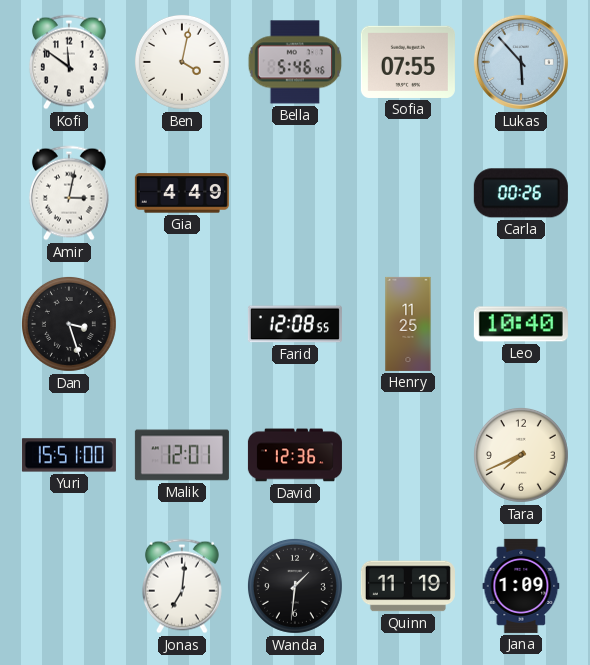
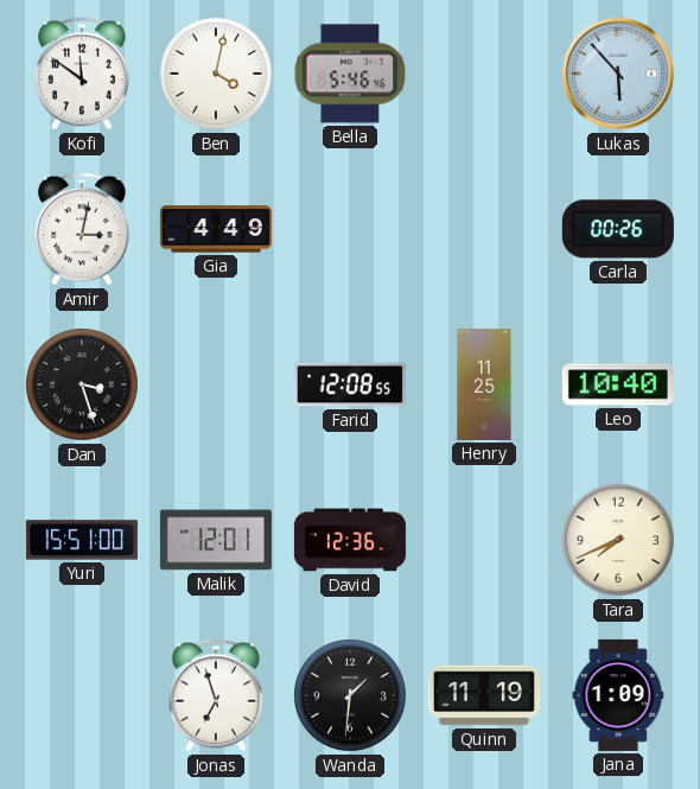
Sofia: 07:55 -> none
Jonas: 7:01 -> 6:57
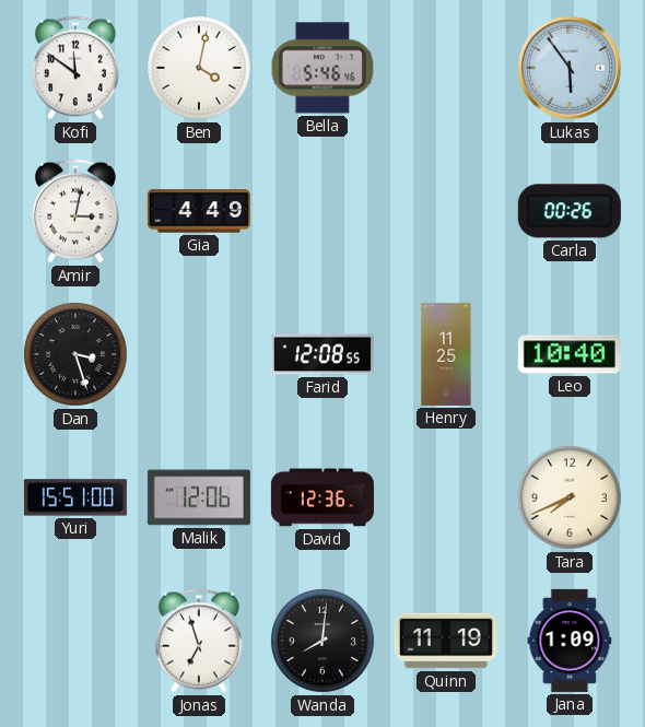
Lukas: 5:53 -> 5:54
Malik: 12:01 -> 12:06
Wanda: 1:31 -> 8:01
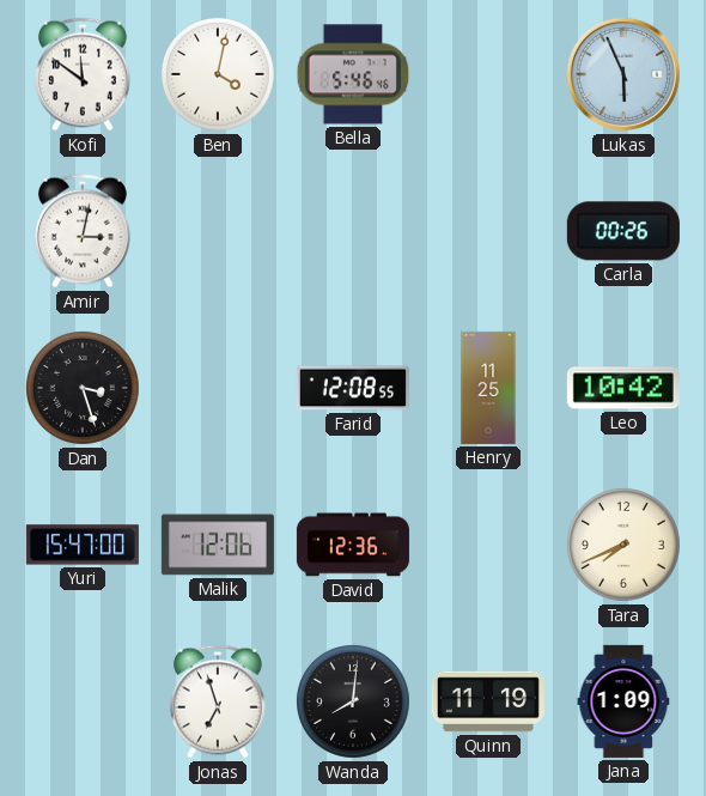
Lukas: 5:54 -> 5:56
Gia: 4:49 -> none
Leo: 10:40 -> 10:42
Yuri: 15:51 -> 15:47
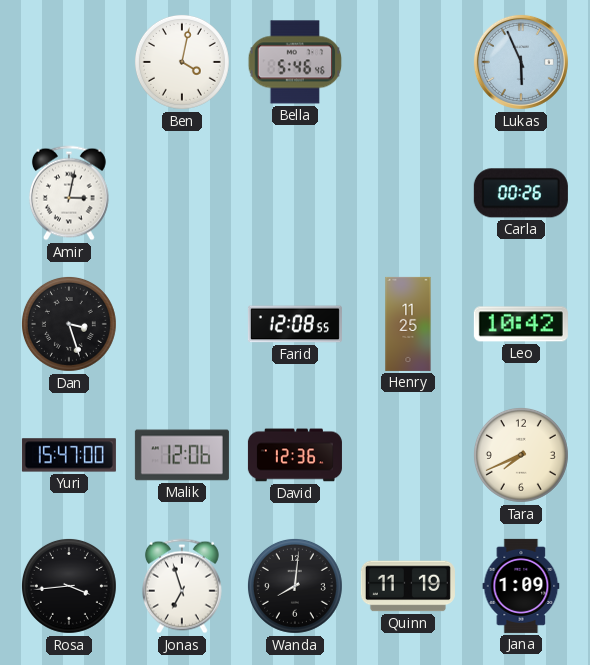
Kofi: 11:51 -> none
Rosa: none -> 3:44
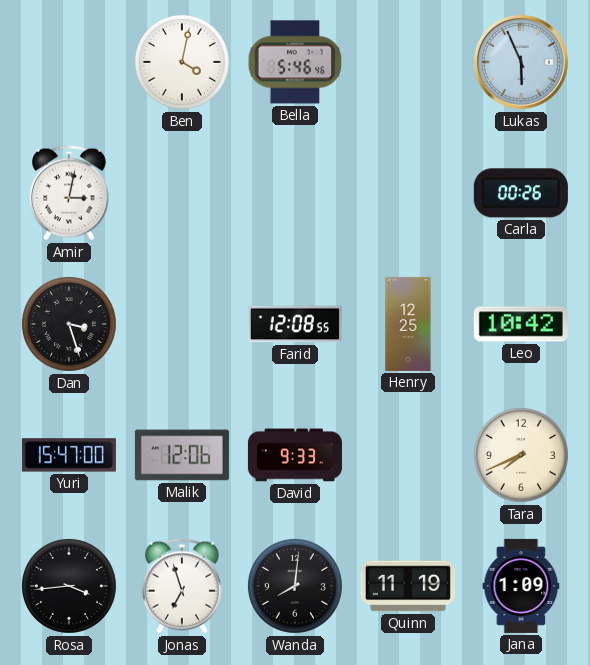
Henry: 11:25 -> 12:25
David: 12:36 -> 9:33
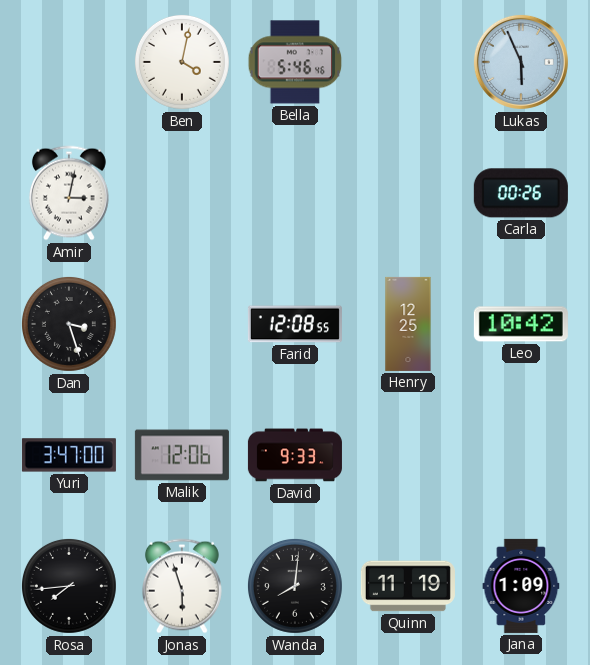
Yuri: 15:47 -> 3:47
Tara: 7:41 -> none
Rosa: 3:44 -> 7:44
Jonas: 6:57 -> 5:57
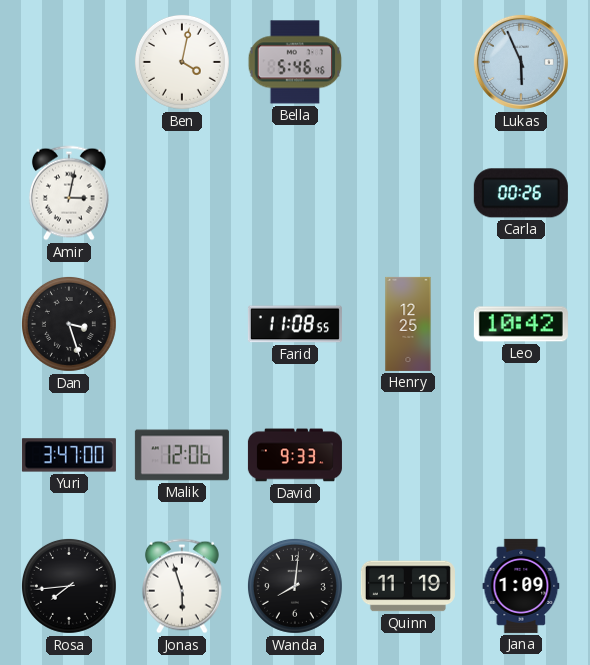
Farid: 12:08 -> 11:08
